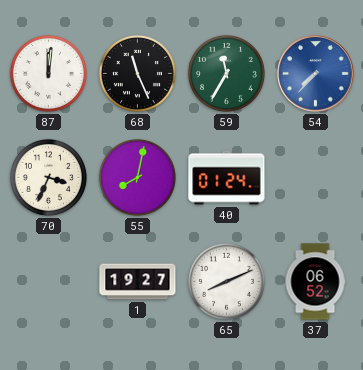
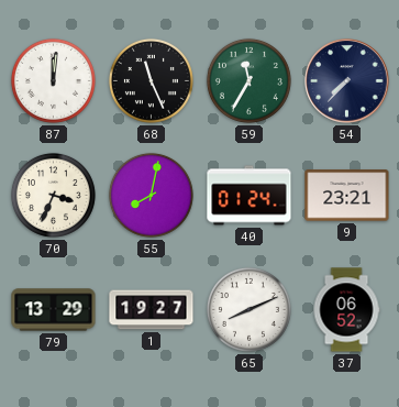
54 dial: blue -> navy
9: none -> 23:21
79: none -> 13:29
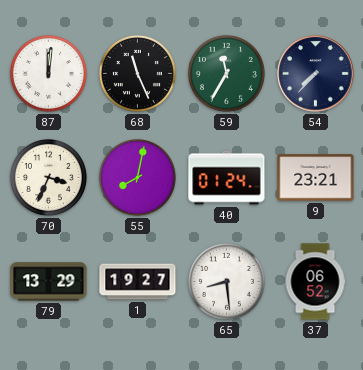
65: 8:11 -> 8:29
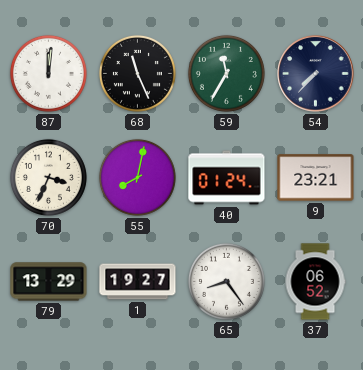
65: 8:29 -> 8:24
